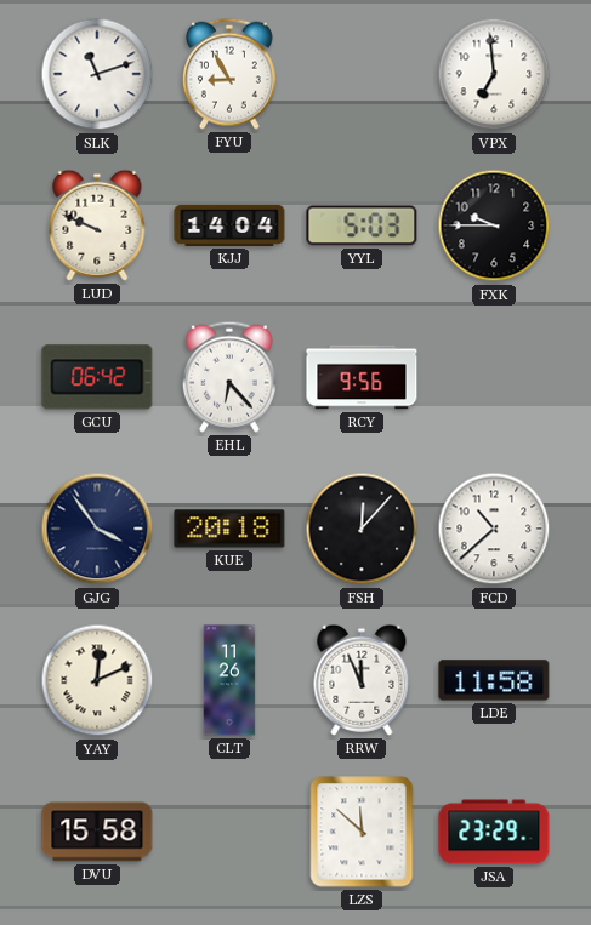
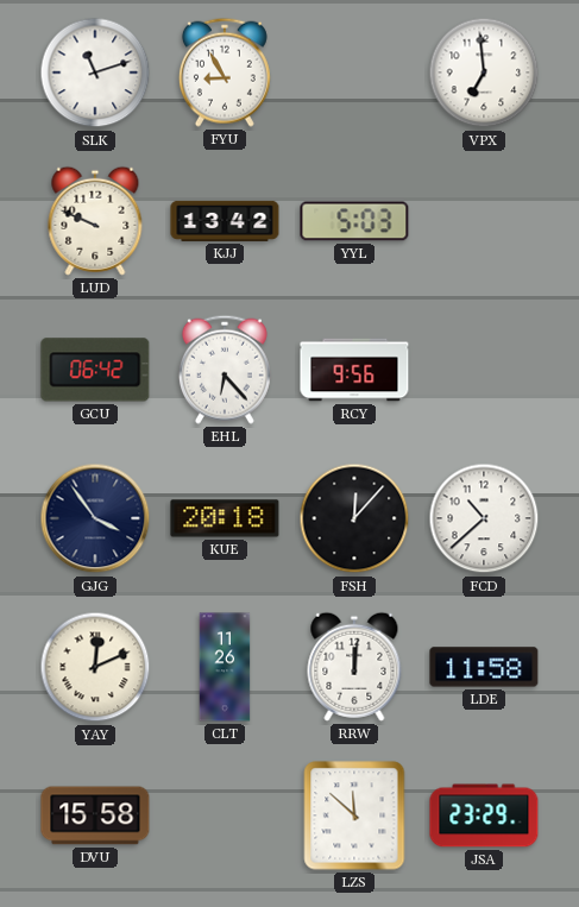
KJJ: 14:04 -> 13:42
FXK: 9:45 -> none
RRW: 11:56 -> 12:01
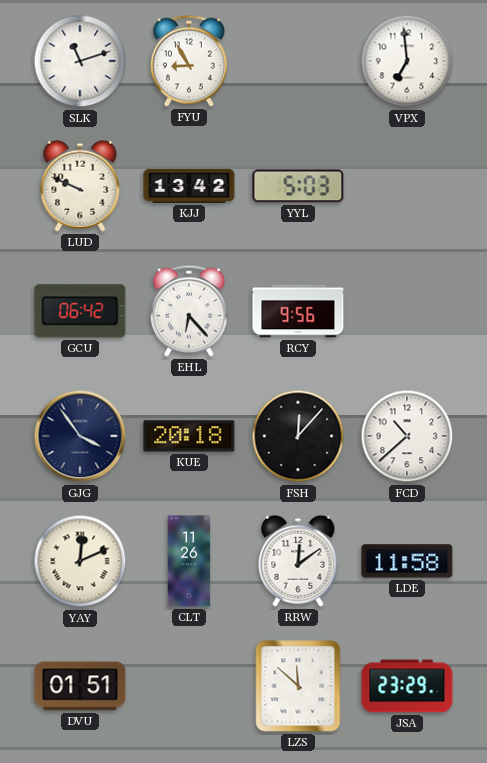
RRW: 12:01 -> 12:09
DVU: 15:58 -> 01:51
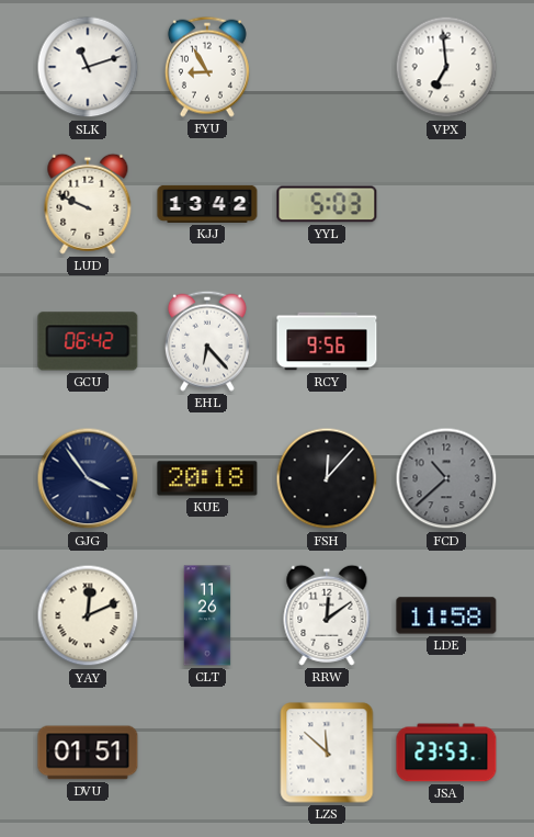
FCD dial: white -> grey
JSA: 23:29 -> 23:53
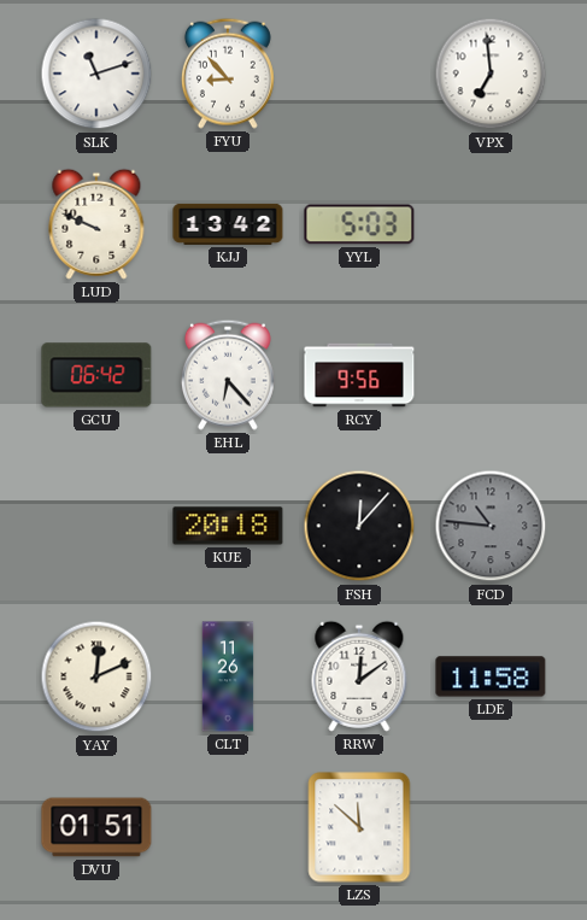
FYU: 8:55 -> 8:53
GJG: 3:54 -> none
FCD: 10:38 -> 10:46
JSA: 23:53 -> none
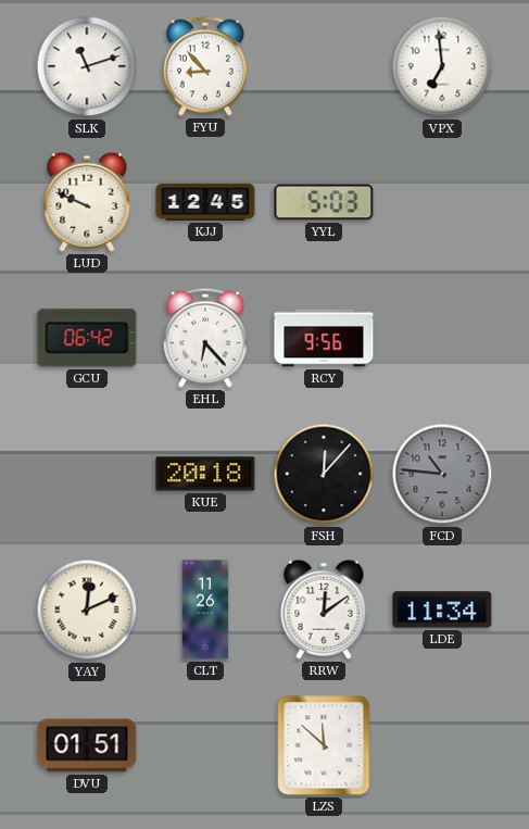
KJJ: 13:42 -> 12:45
LDE: 11:58 -> 11:34
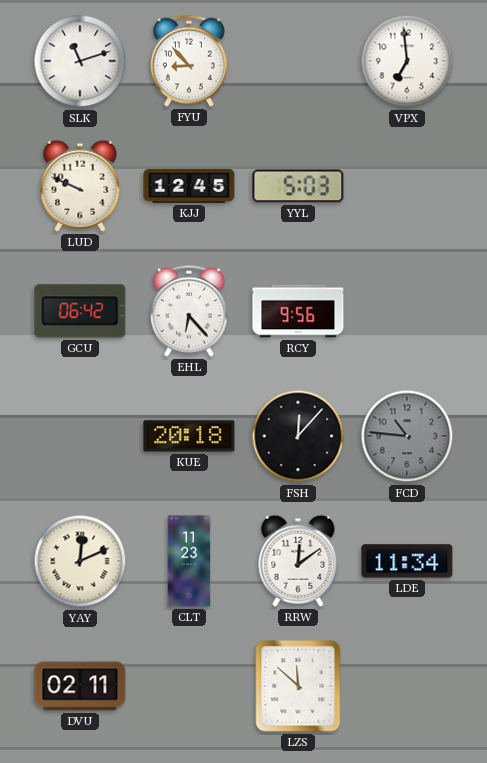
CLT: 11:26 -> 11:23
DVU: 01:51 -> 02:11
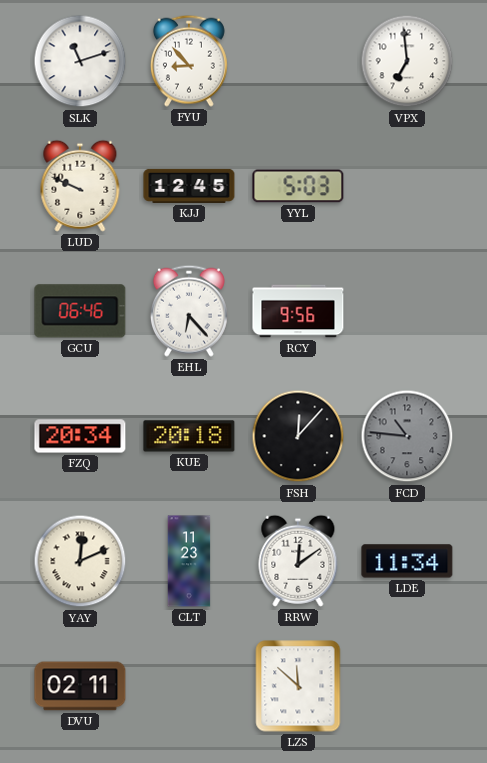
GCU: 06:42 -> 06:46
FZQ: none -> 20:34
